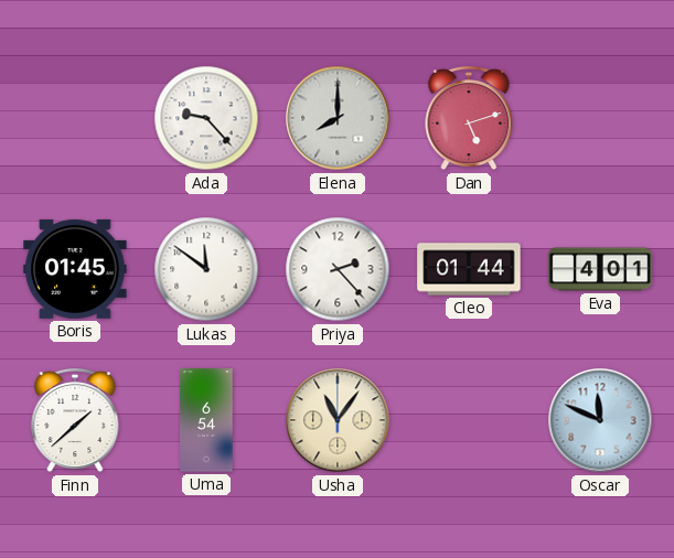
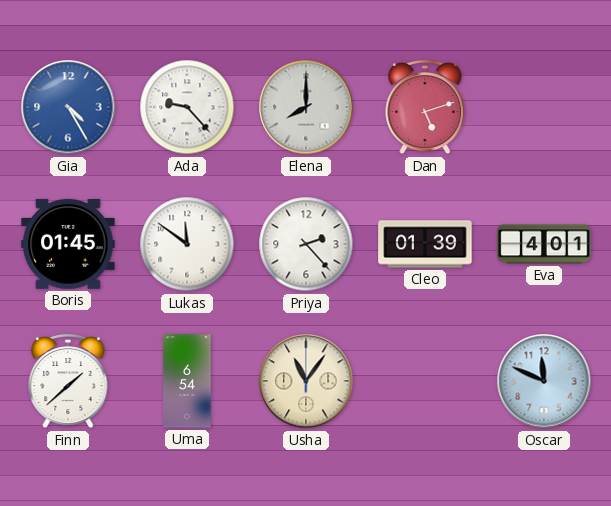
Gia: none -> 4:25
Cleo: 01:44 -> 01:39
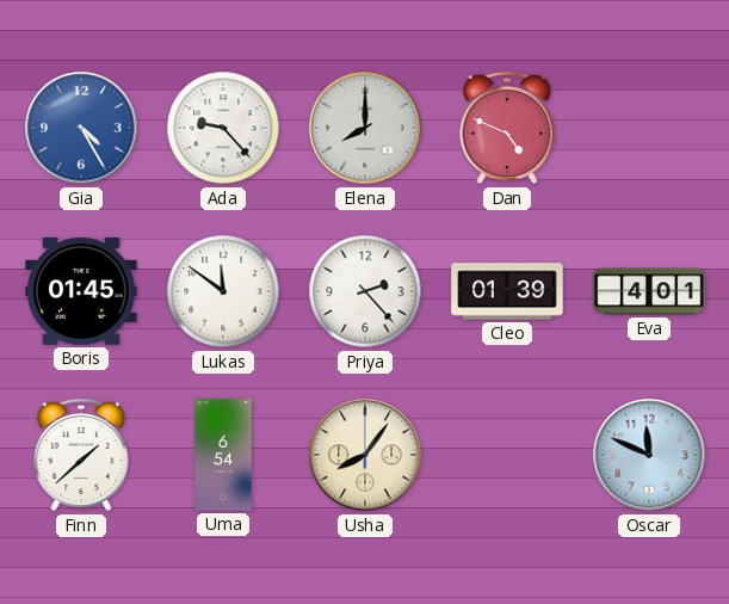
Dan: 5:12 -> 4:49
Usha: 11:06 -> 8:06
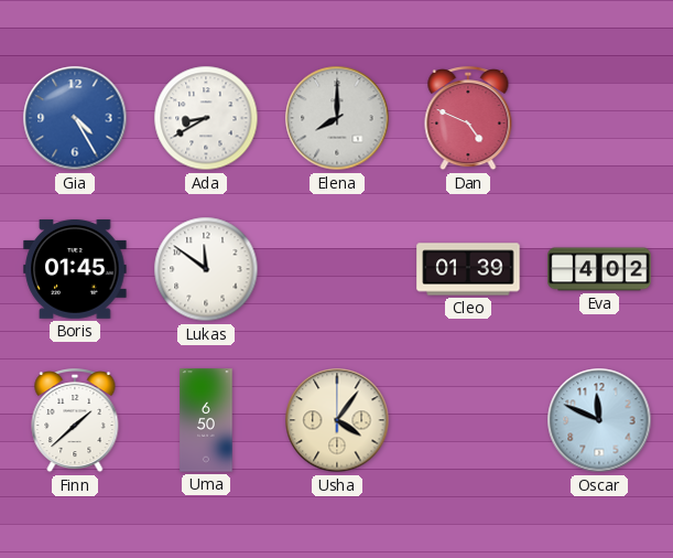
Ada: 9:23 -> 8:40
Priya: 2:23 -> none
Eva: 4:01 -> 4:02
Uma: 6:54 -> 6:50
Usha: 8:06 -> 4:06
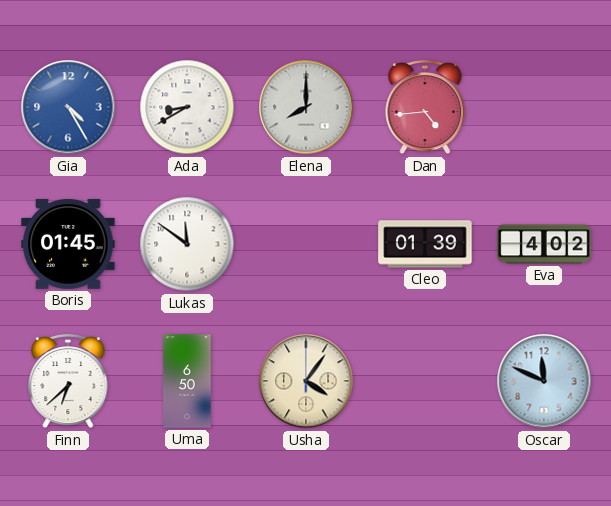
Dan: 4:49 -> 4:44
Finn: 1:38 -> 6:38
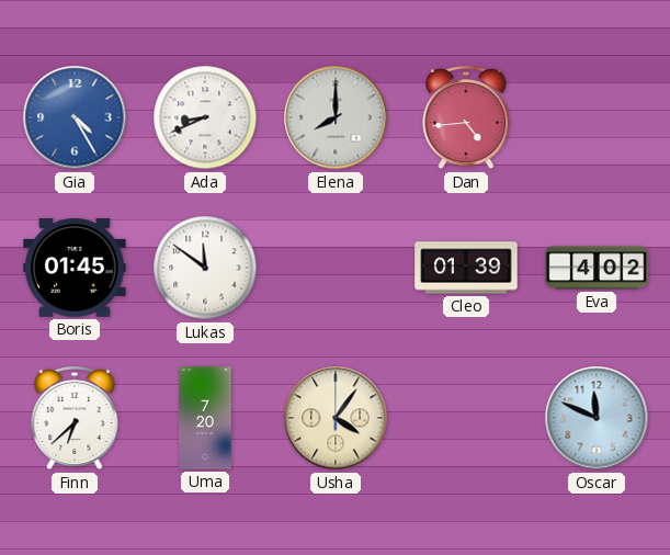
Ada: 8:40 -> 8:41
Uma: 6:50 -> 7:20
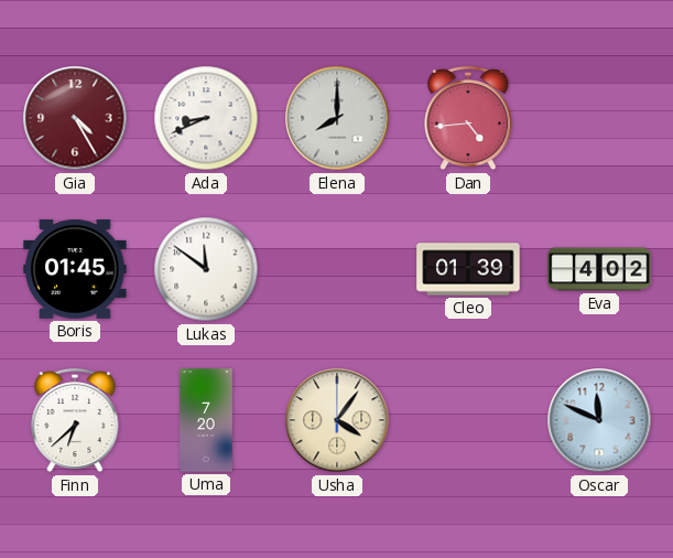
Gia dial: blue -> burgundy
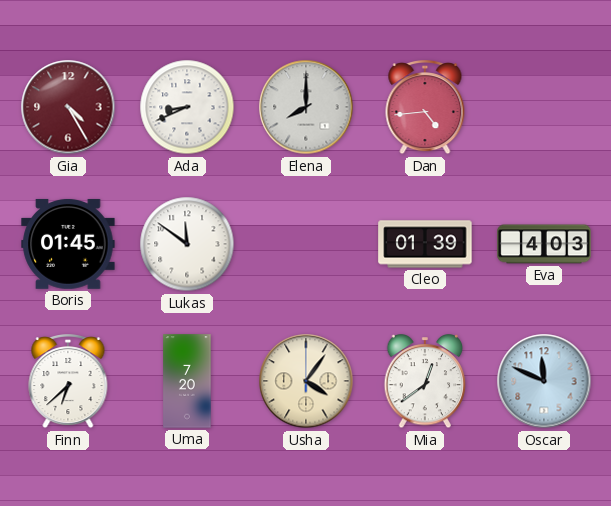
Eva: 4:02 -> 4:03
Mia: none -> 12:39
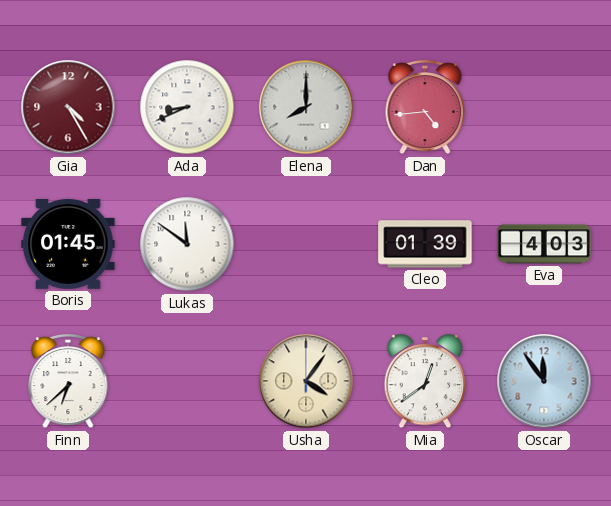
Uma: 7:20 -> none
Oscar: 11:49 -> 11:54
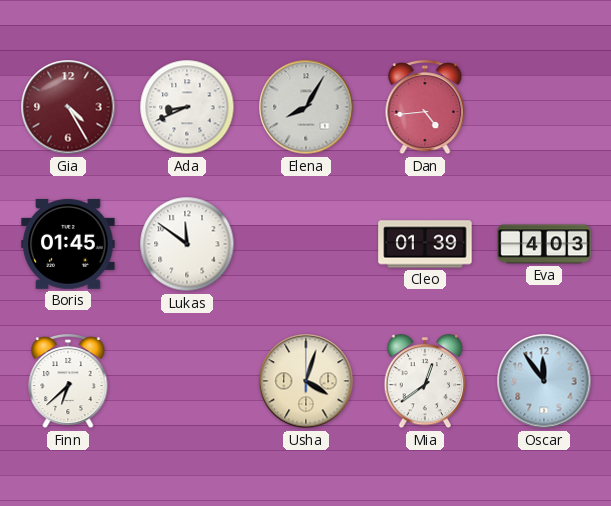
Elena: 8:00 -> 8:05
Usha: 4:06 -> 4:03
